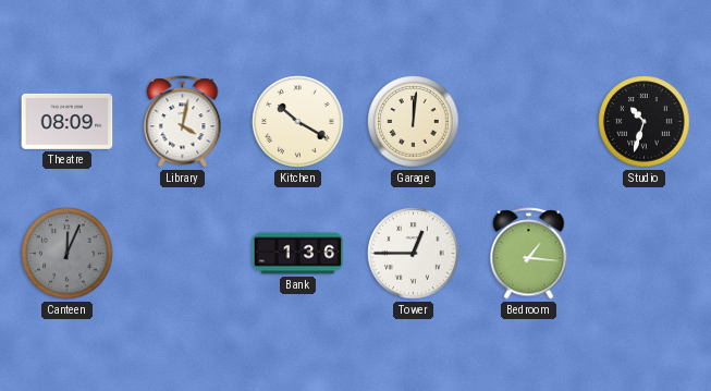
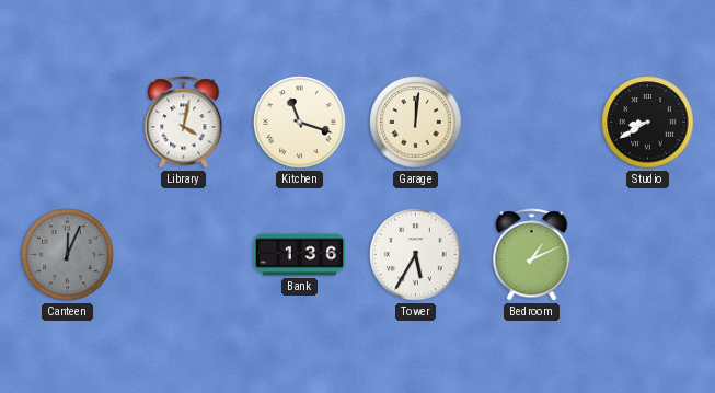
Theatre: 08:09 -> none
Kitchen: 10:20 -> 11:18
Studio: 10:33 -> 8:40
Tower: 12:45 -> 5:35
Bedroom: 1:16 -> 1:11
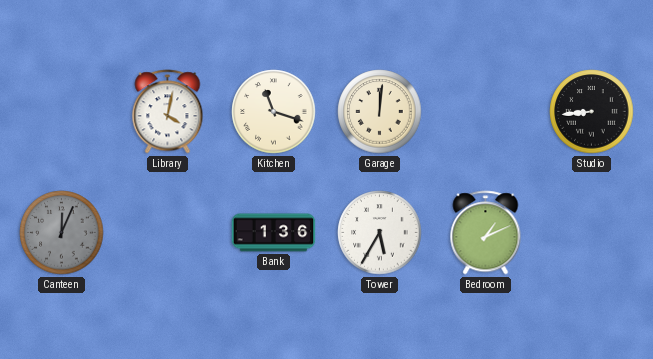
Studio: 8:40 -> 8:44
